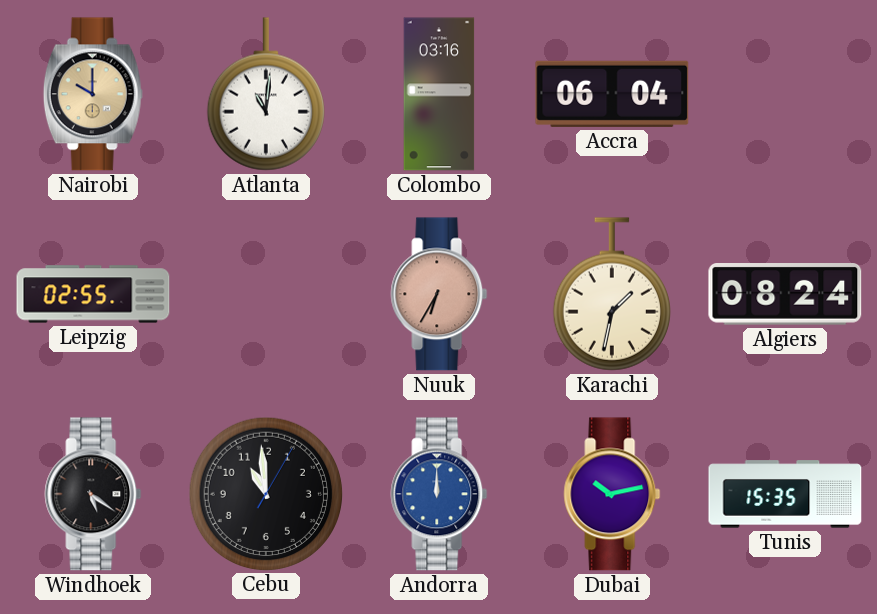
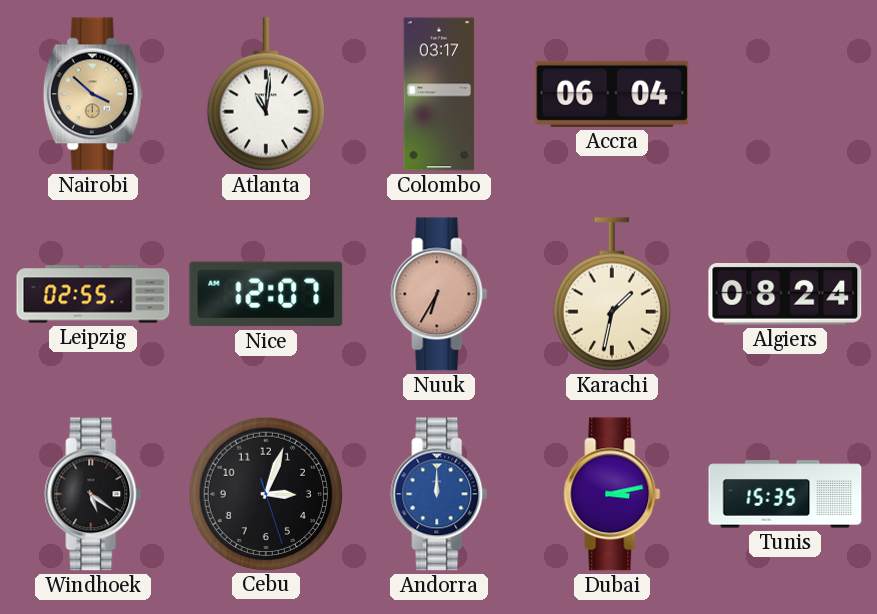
Nairobi: 10:00 -> 3:52
Colombo: 03:16 -> 03:17
Nice: none -> 12:07
Cebu: 10:59 -> 3:03
Dubai: 10:13 -> 3:13
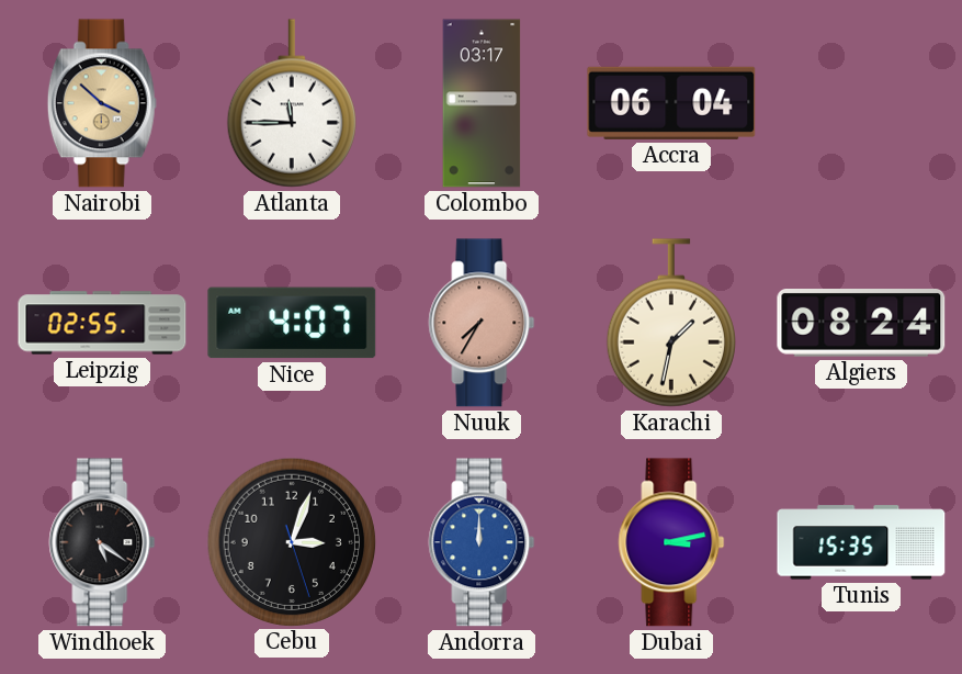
Atlanta: 11:01 -> 11:45
Nice: 12:07 -> 4:07
Nuuk: 6:35 -> 7:35
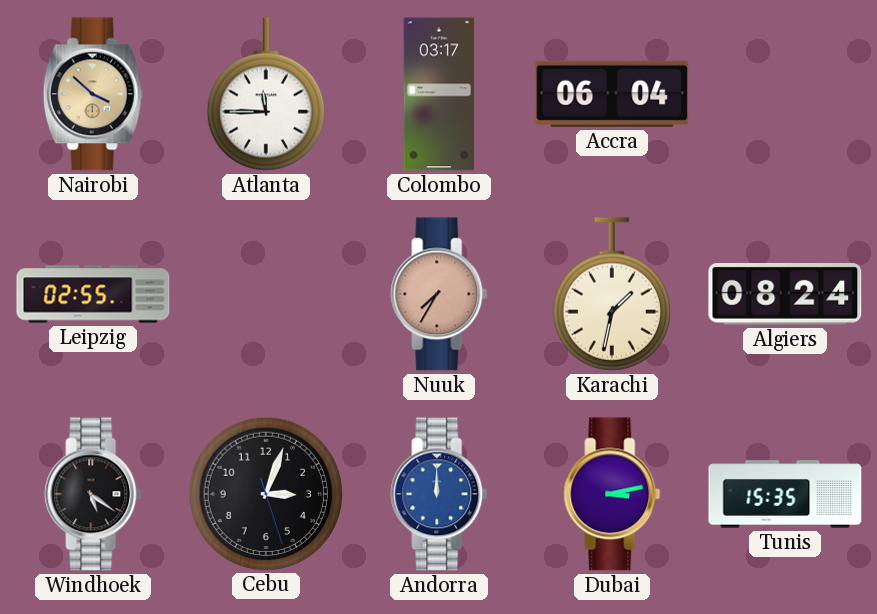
Nice: 4:07 -> none
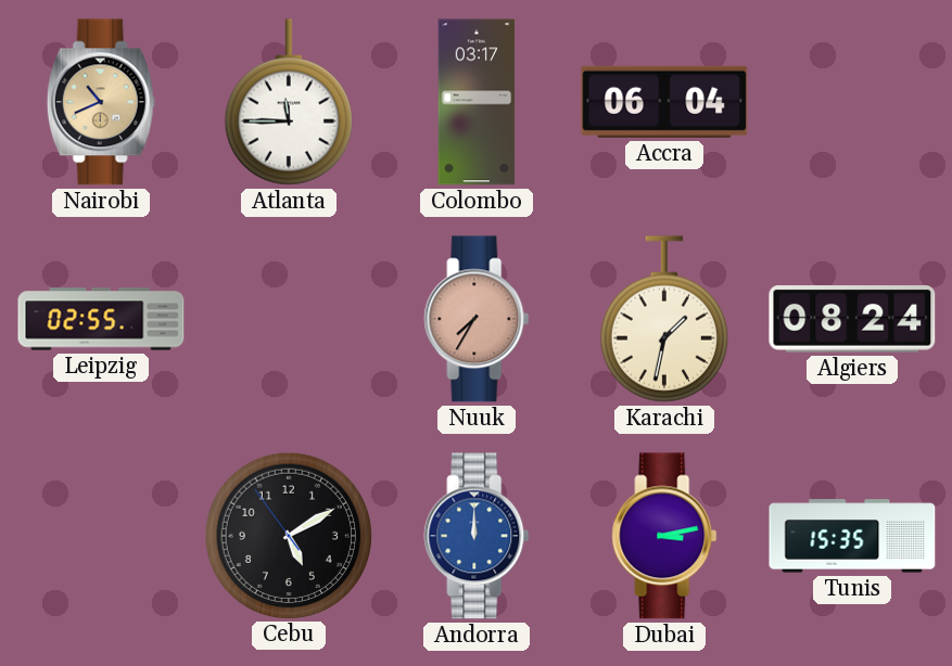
Nairobi: 3:52 -> 10:41
Windhoek: 5:21 -> none
Cebu: 3:03 -> 5:09
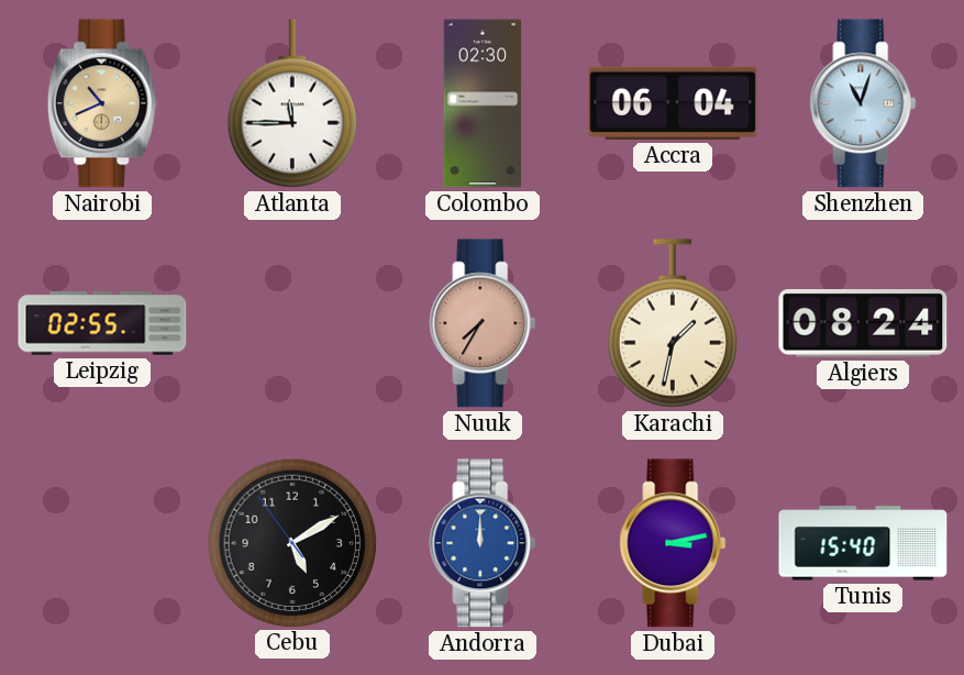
Colombo: 03:17 -> 02:30
Shenzhen: none -> 11:03
Tunis: 15:35 -> 15:40
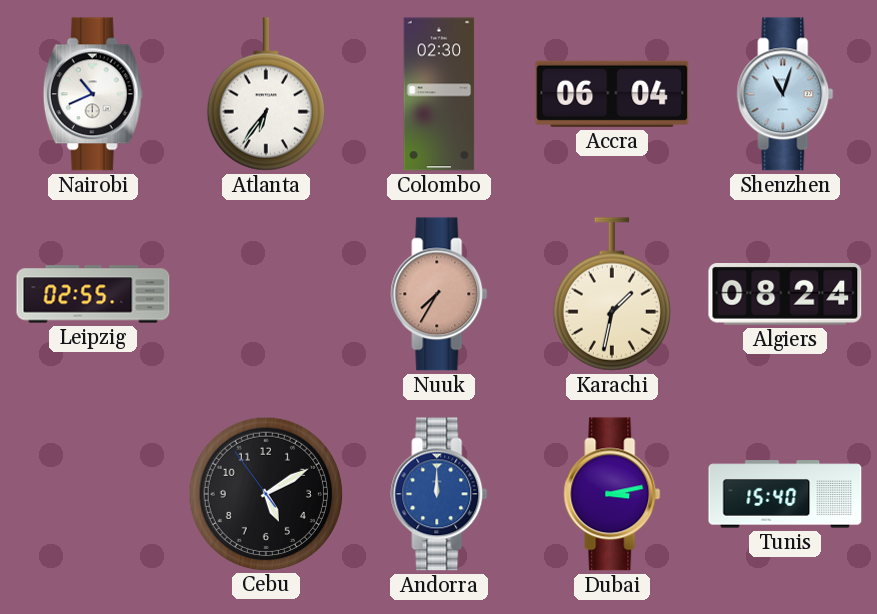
Nairobi dial: champagne -> white
Atlanta: 11:45 -> 6:36
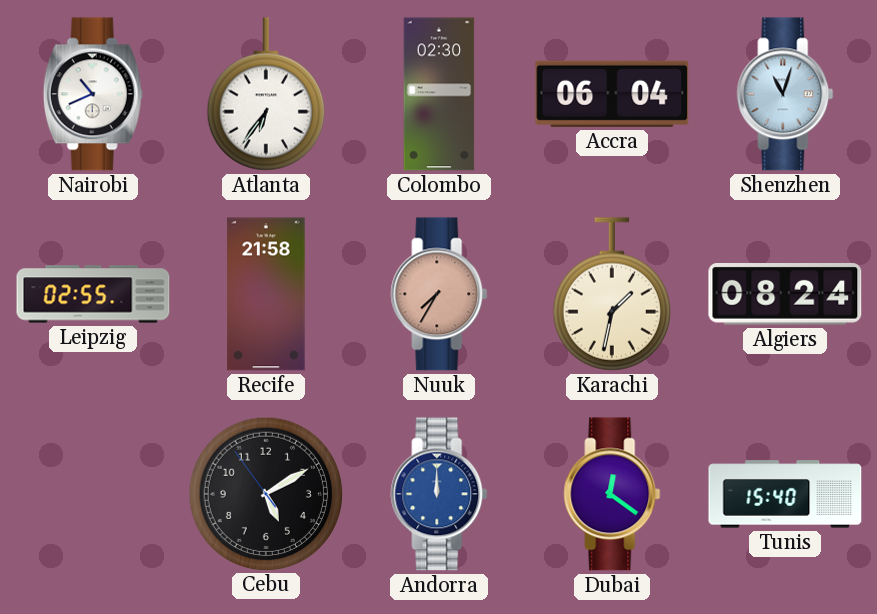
Recife: none -> 21:58
Dubai: 3:13 -> 12:21
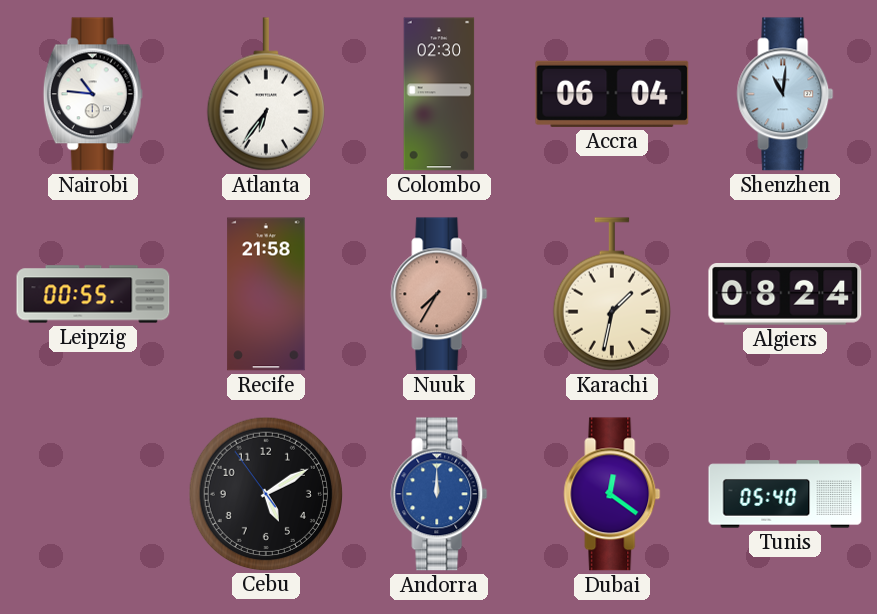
Nairobi: 10:41 -> 10:46
Shenzhen: 11:03 -> 11:01
Leipzig: 02:55 -> 00:55
Tunis: 15:40 -> 05:40
